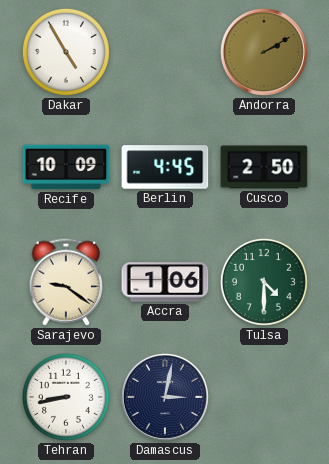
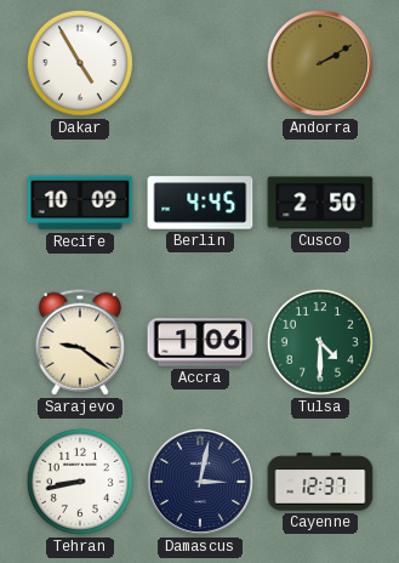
Cayenne: none -> 12:37
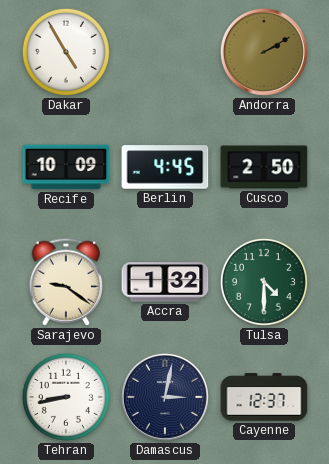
Accra: 1:06 -> 1:32
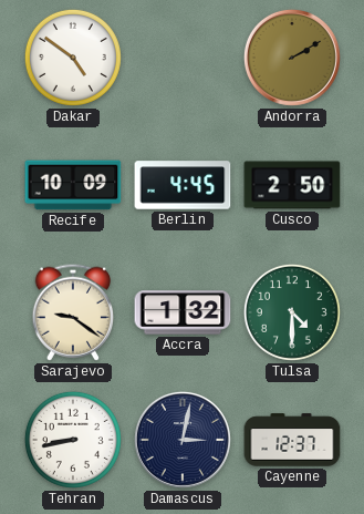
Dakar: 4:55 -> 4:51
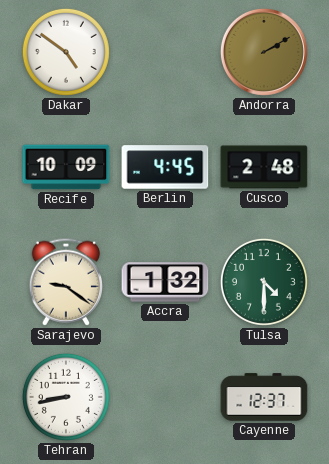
Cusco: 2:50 -> 2:48
Damascus: 3:02 -> none
